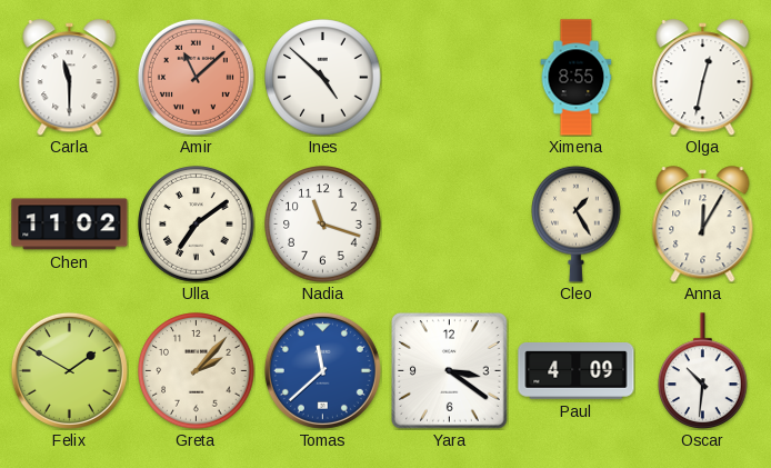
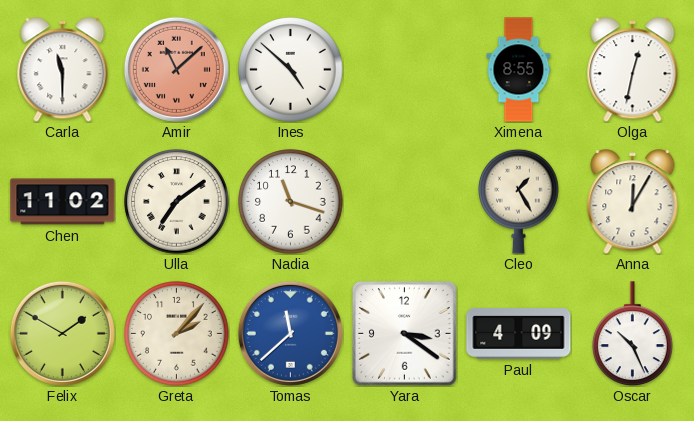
Oscar: 10:31 -> 10:26
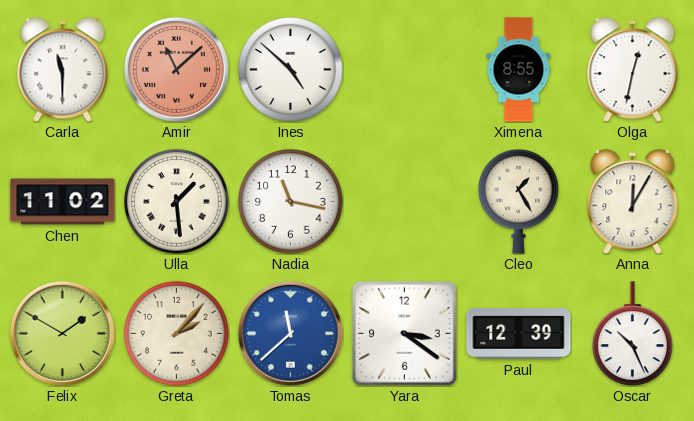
Ulla: 7:09 -> 1:29
Nadia: 11:18 -> 11:17
Paul: 4:09 -> 12:39
